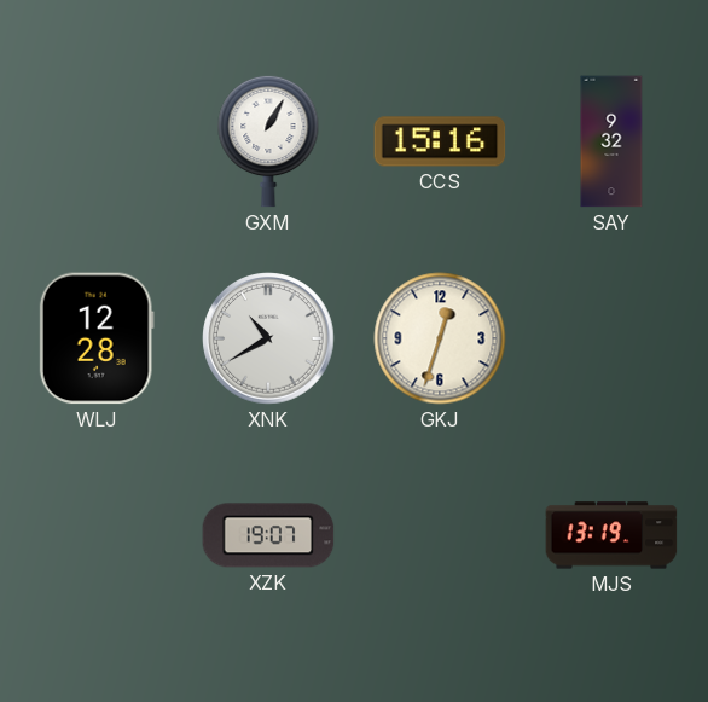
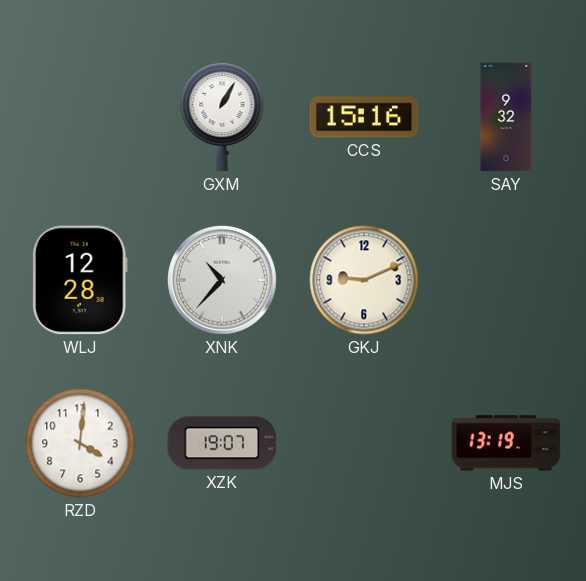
XNK: 10:40 -> 10:37
GKJ: 12:33 -> 9:11
RZD: none -> 4:01
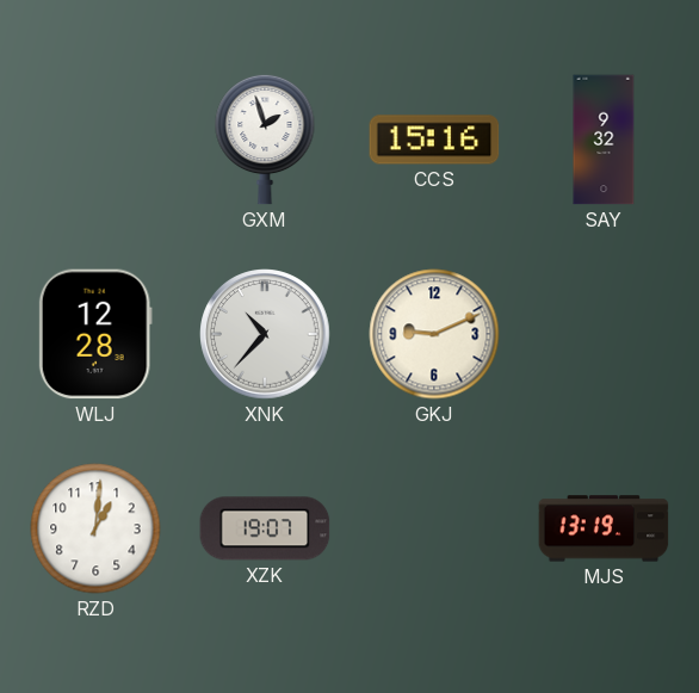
GXM: 1:05 -> 1:57
RZD: 4:01 -> 1:01
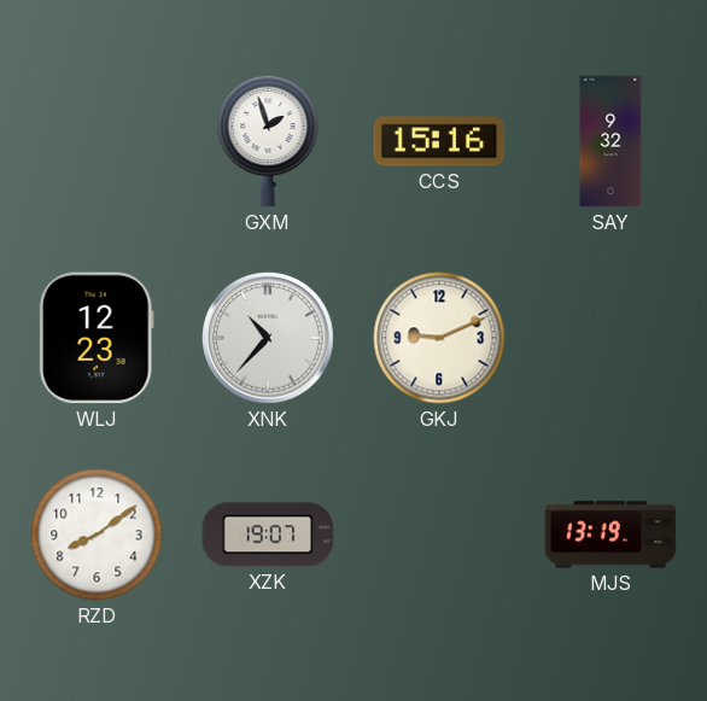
WLJ: 12:28 -> 12:23
RZD: 1:01 -> 8:09
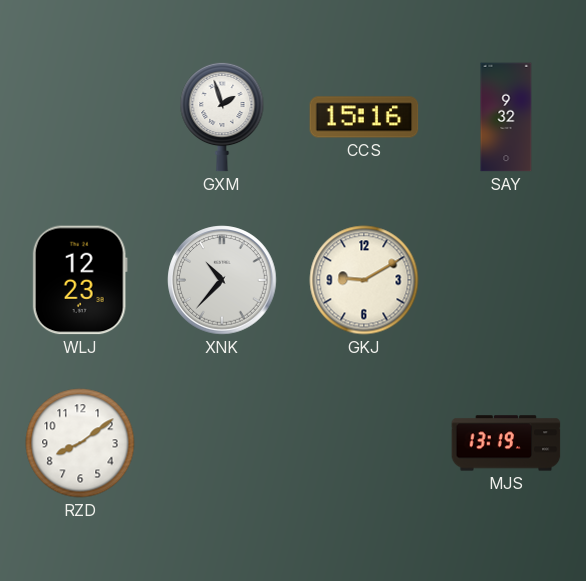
GKJ: 9:11 -> 9:10
XZK: 19:07 -> none
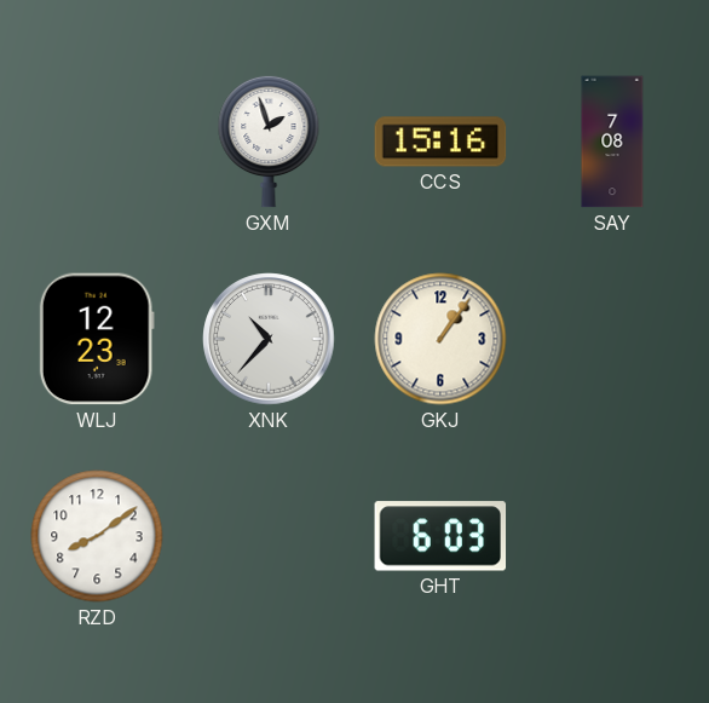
SAY: 9:32 -> 7:08
GKJ: 9:10 -> 1:06
GHT: none -> 6:03
MJS: 13:19 -> none
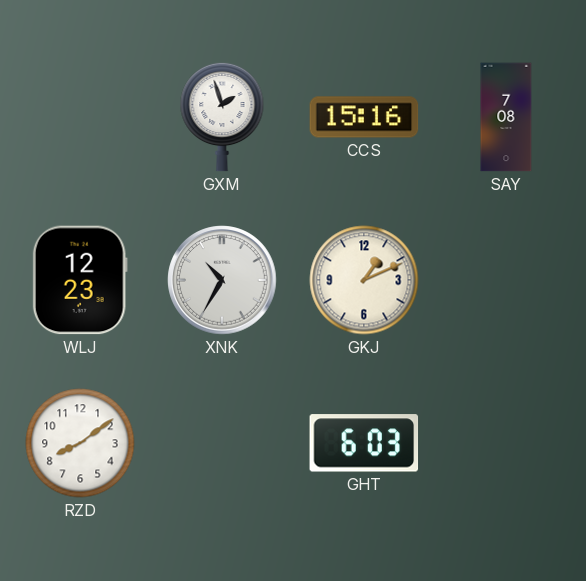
XNK: 10:37 -> 10:35
GKJ: 1:06 -> 1:11
